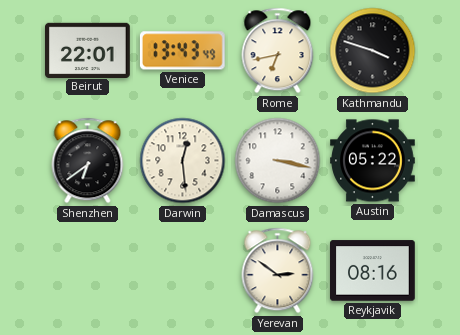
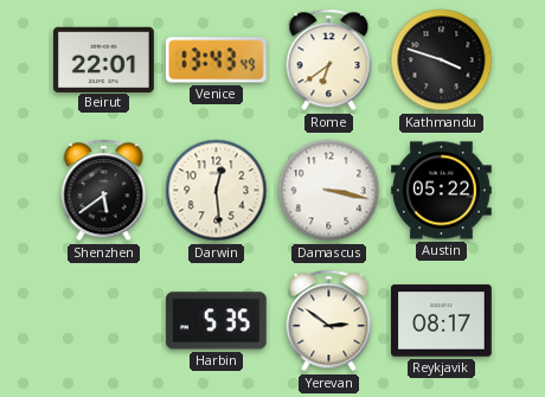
Rome: 6:43 -> 6:39
Shenzhen: 6:39 -> 5:39
Harbin: none -> 5:35
Reykjavik: 08:16 -> 08:17
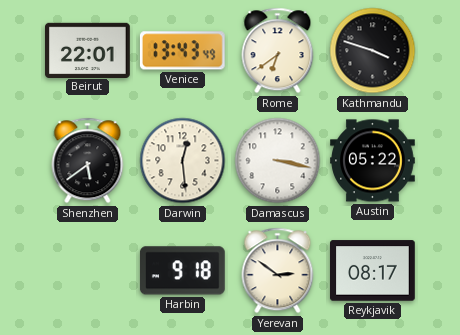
Harbin: 5:35 -> 9:18
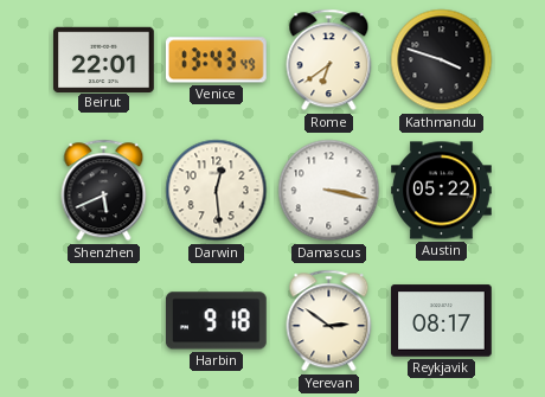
Shenzhen: 5:39 -> 5:41
